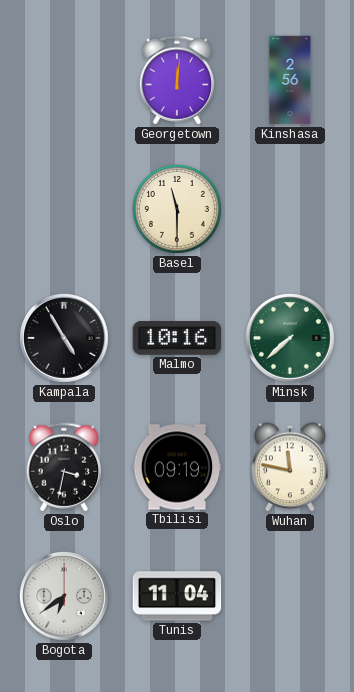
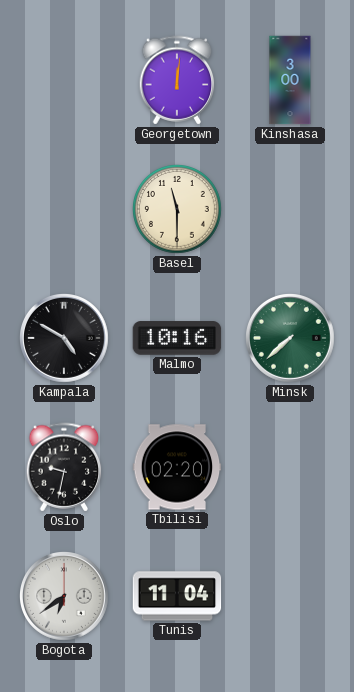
Kinshasa: 2:56 -> 3:00
Kampala: 4:55 -> 4:50
Oslo: 3:32 -> 9:32
Tbilisi: 09:19 -> 02:20
Wuhan: 11:47 -> none
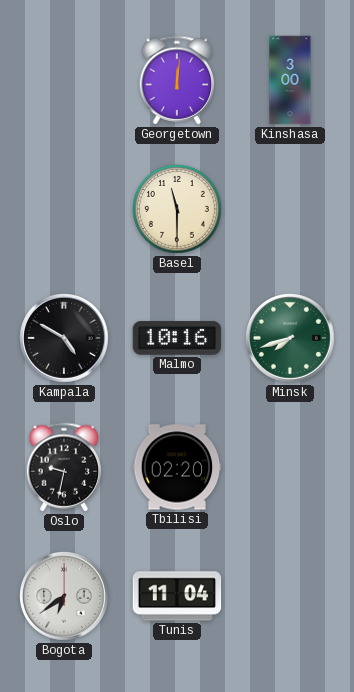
Minsk: 7:38 -> 7:42
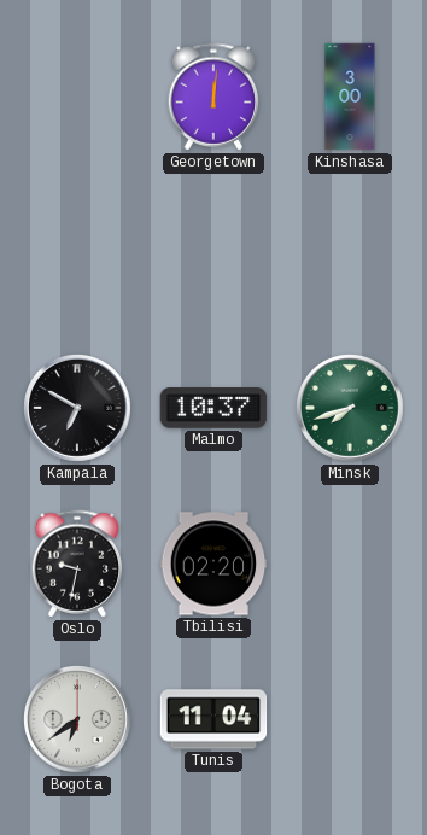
Basel: 11:30 -> none
Kampala: 4:50 -> 6:50
Malmo: 10:16 -> 10:37
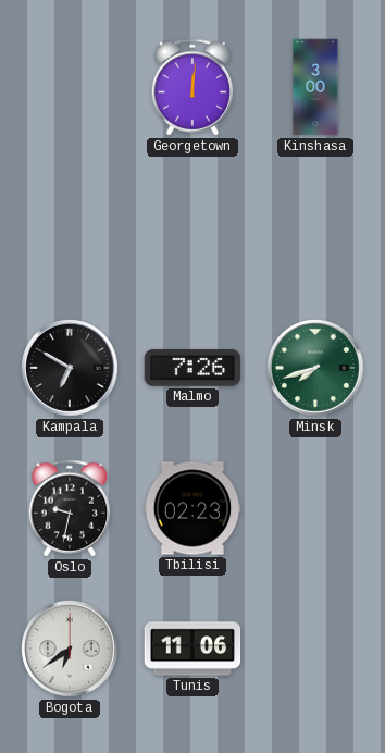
Malmo: 10:37 -> 7:26
Tbilisi: 02:20 -> 02:23
Tunis: 11:04 -> 11:06
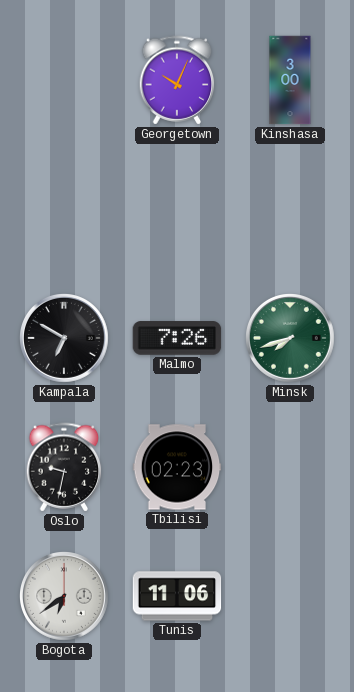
Georgetown: 12:01 -> 10:04
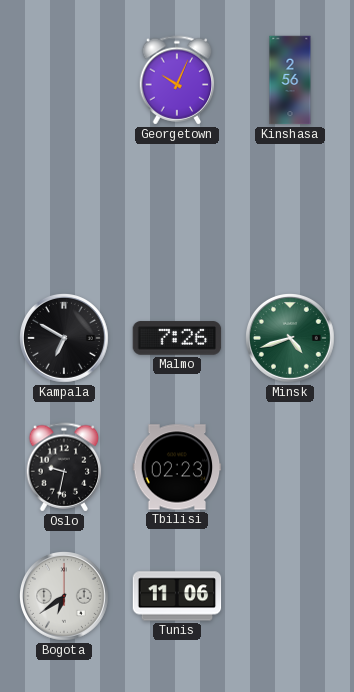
Kinshasa: 3:00 -> 2:56
Minsk: 7:42 -> 4:42
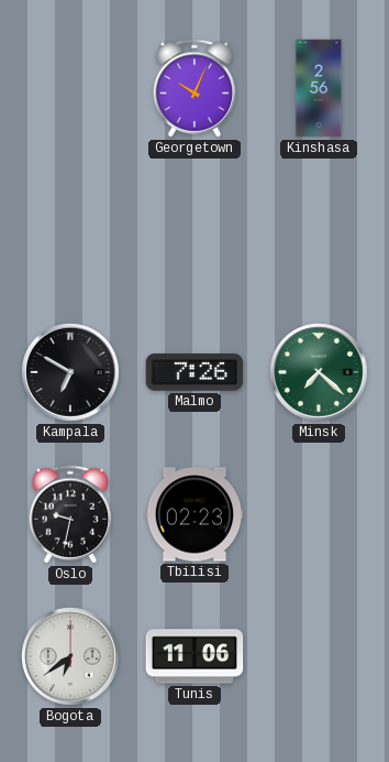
Minsk: 4:42 -> 7:22
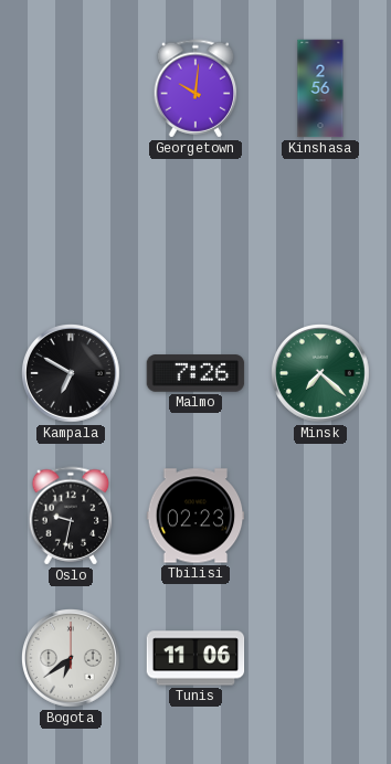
Georgetown: 10:04 -> 10:01
